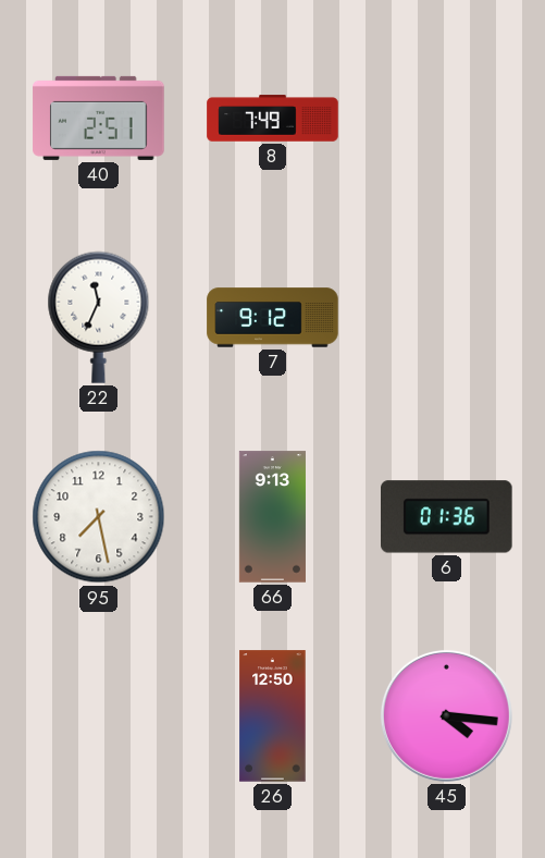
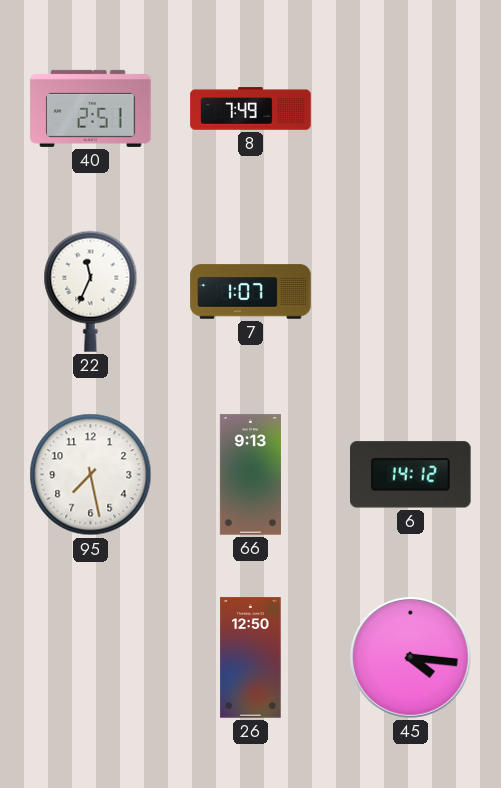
7: 9:12 -> 1:07
6: 01:36 -> 14:12
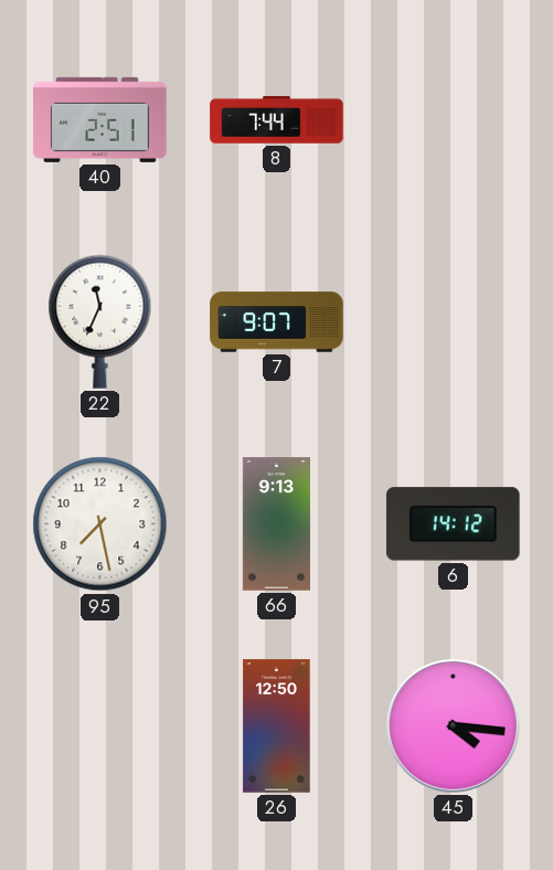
8: 7:49 -> 7:44
7: 1:07 -> 9:07
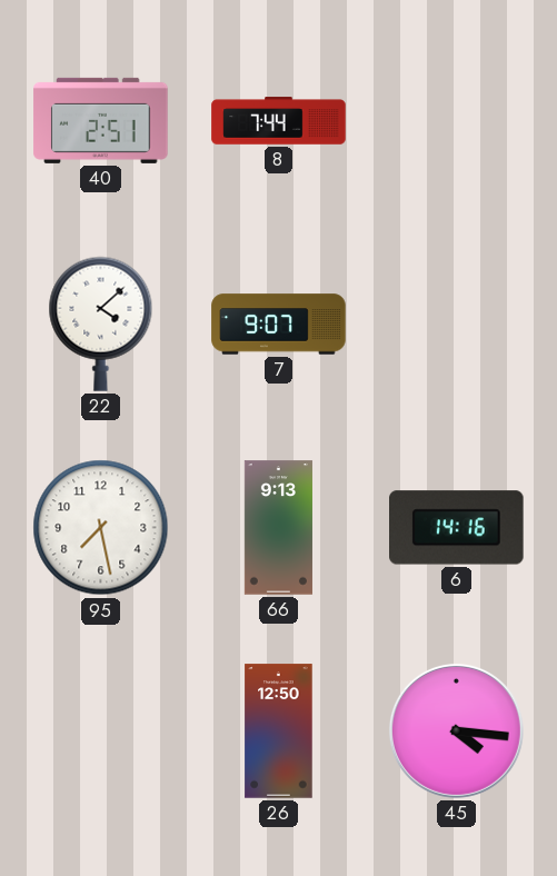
22: 11:34 -> 4:08
6: 14:12 -> 14:16
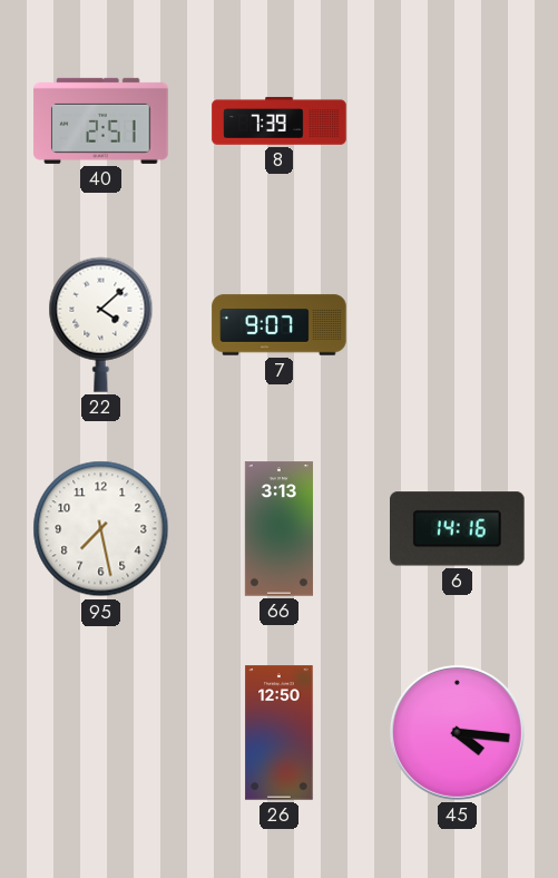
8: 7:44 -> 7:39
66: 9:13 -> 3:13
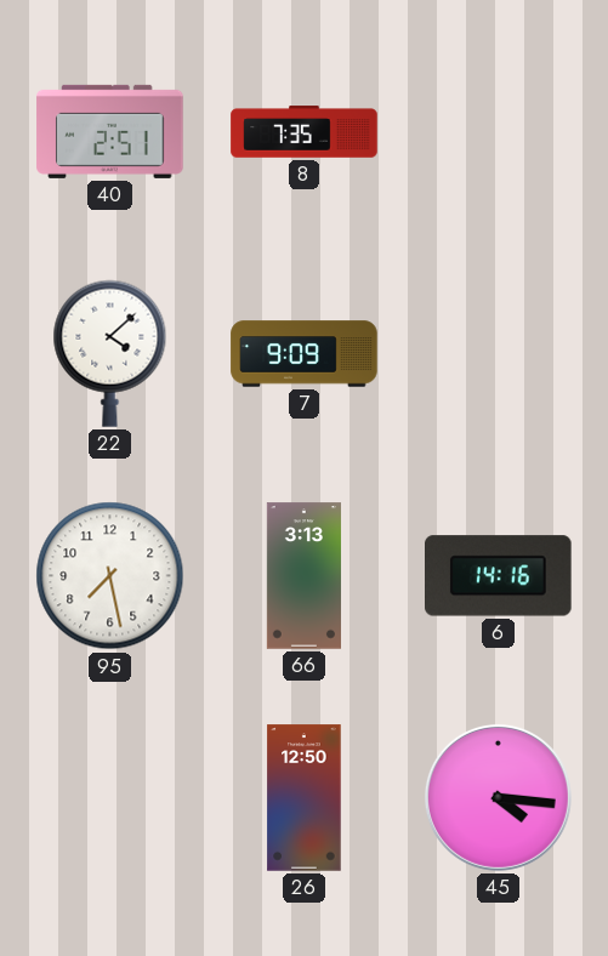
8: 7:39 -> 7:35
7: 9:07 -> 9:09
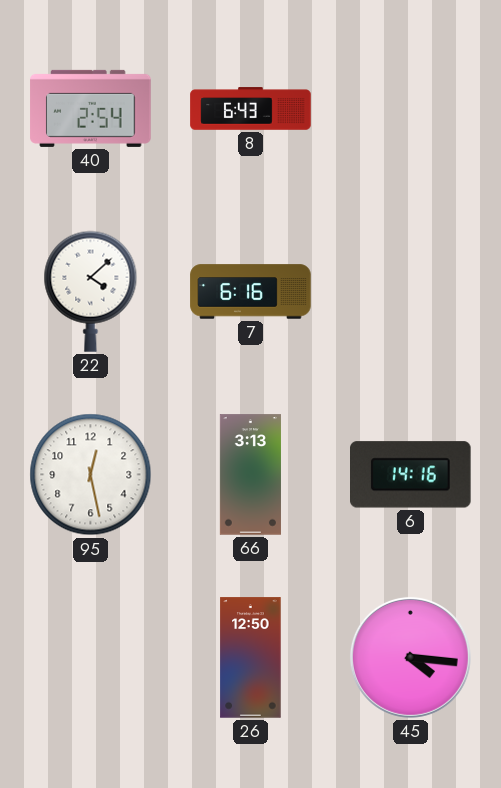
40: 2:51 -> 2:54
8: 7:35 -> 6:43
7: 9:09 -> 6:16
95: 7:28 -> 12:28
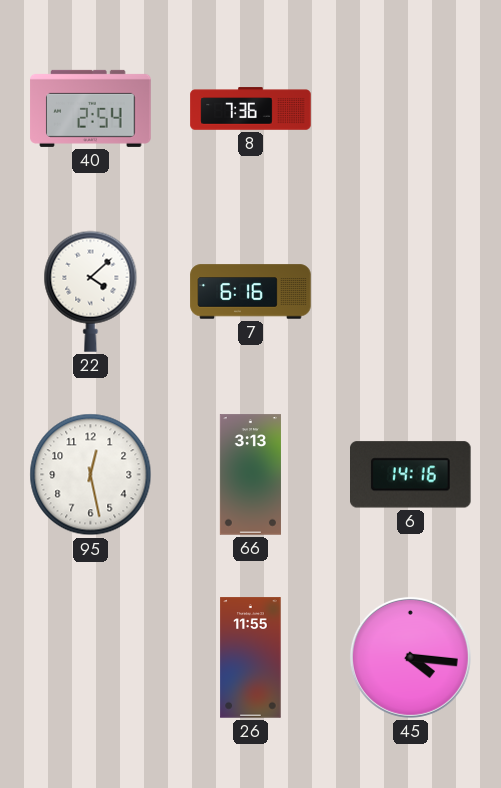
8: 6:43 -> 7:36
26: 12:50 -> 11:55
